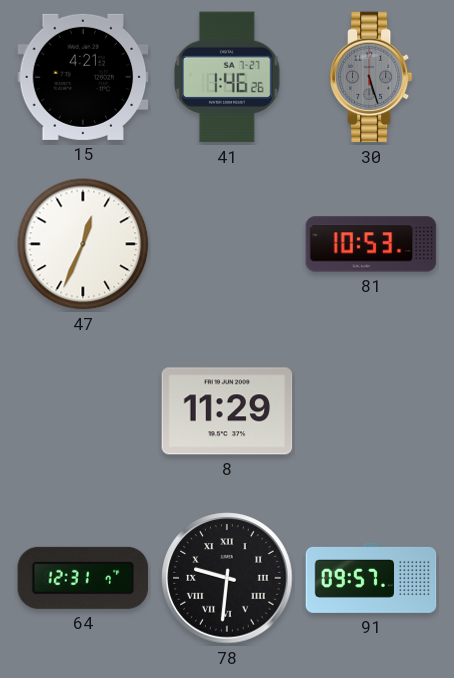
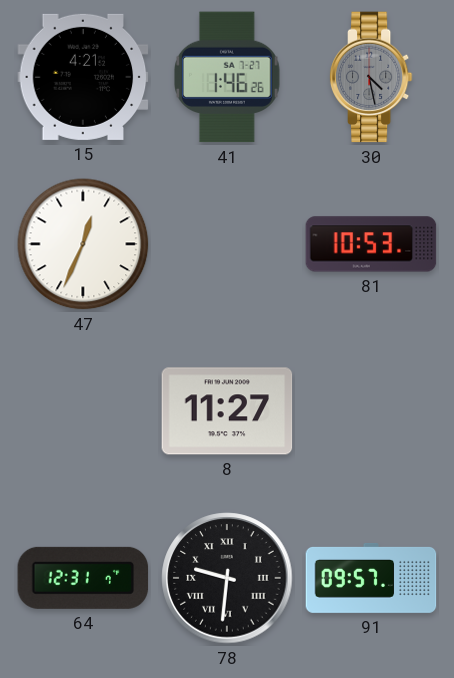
30: 5:27 -> 4:28
8: 11:29 -> 11:27
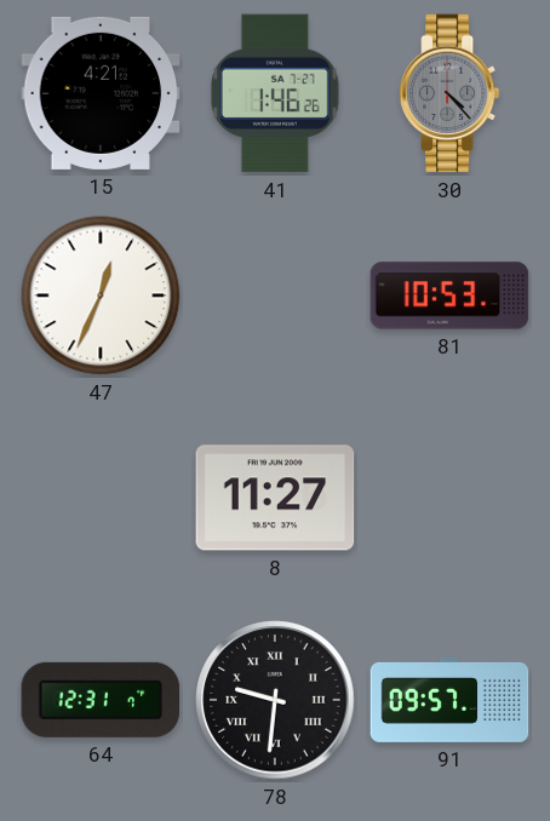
30: 4:28 -> 4:23
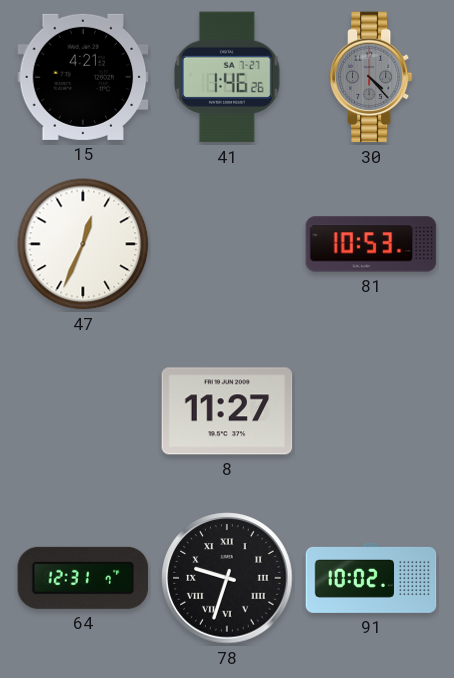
78: 9:31 -> 9:33
91: 09:57 -> 10:02
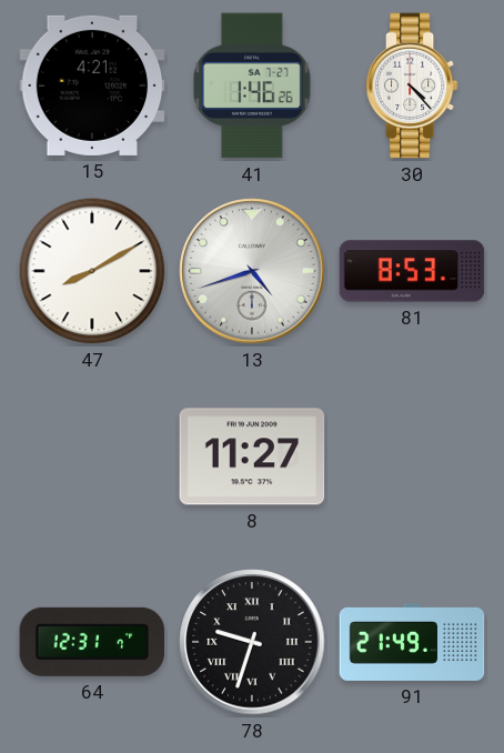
30 dial: grey -> white
47: 12:34 -> 8:10
13: none -> 4:42
81: 10:53 -> 8:53
91: 10:02 -> 21:49
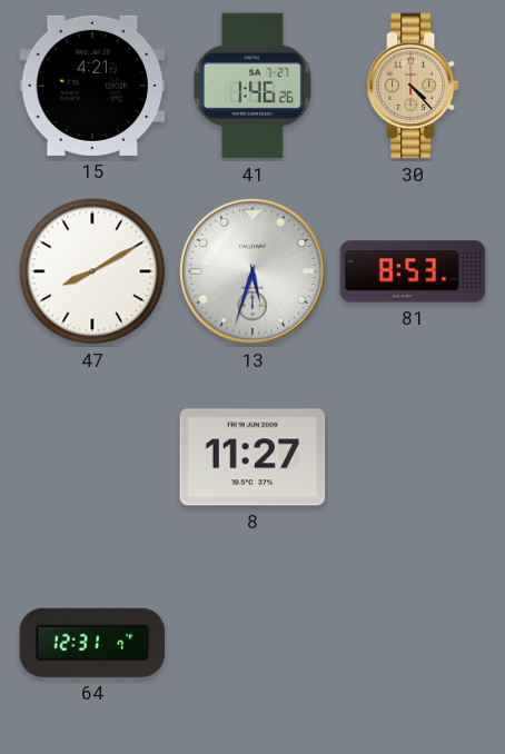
30 dial: white -> champagne
13: 4:42 -> 5:33
78: 9:33 -> none
91: 21:49 -> none
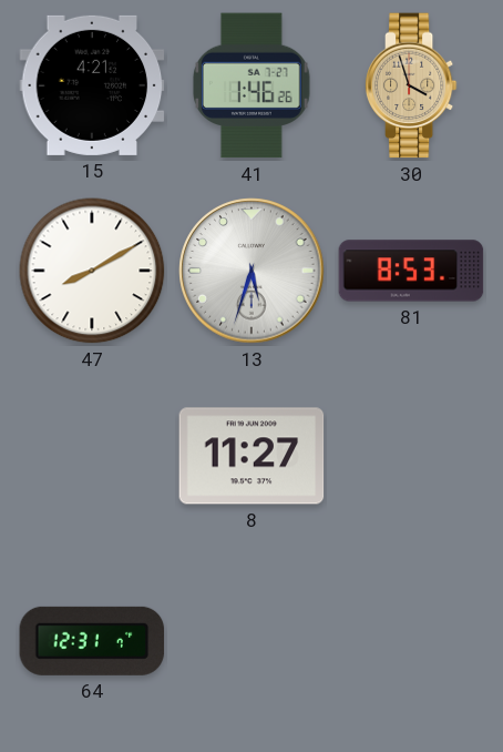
30: 4:23 -> 3:57
